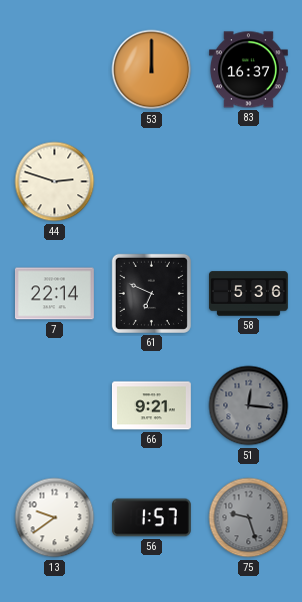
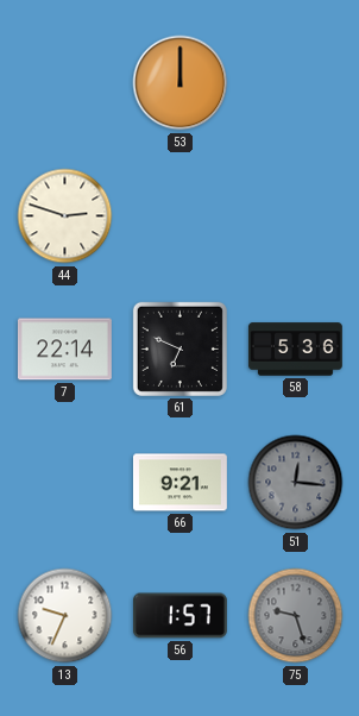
83: 16:37 -> none
13: 9:39 -> 9:34
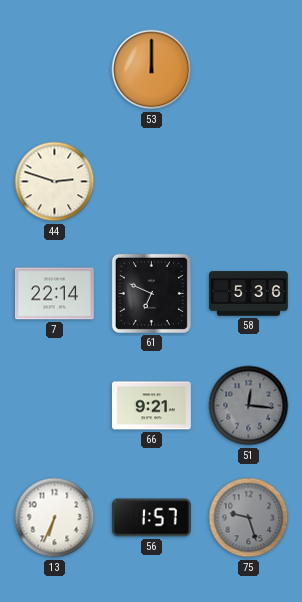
13: 9:34 -> 6:34
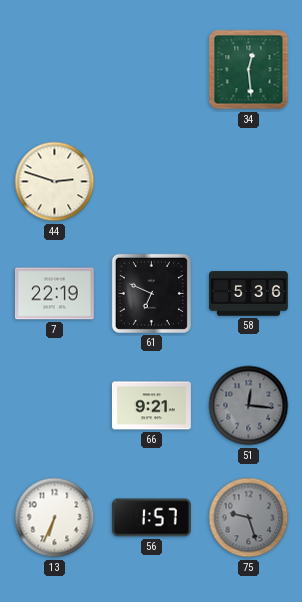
53: 12:00 -> none
34: none -> 12:29
7: 22:14 -> 22:19
